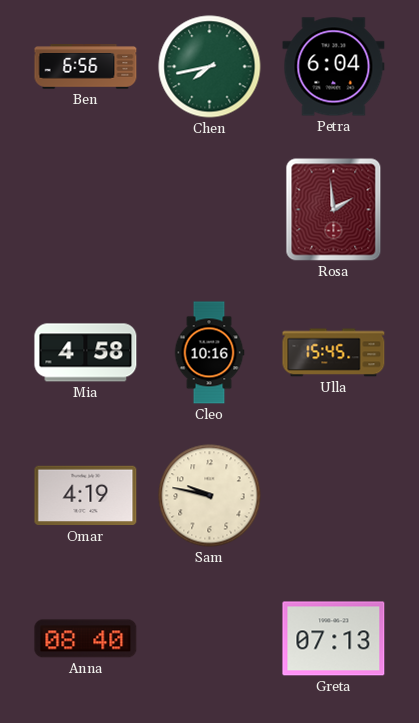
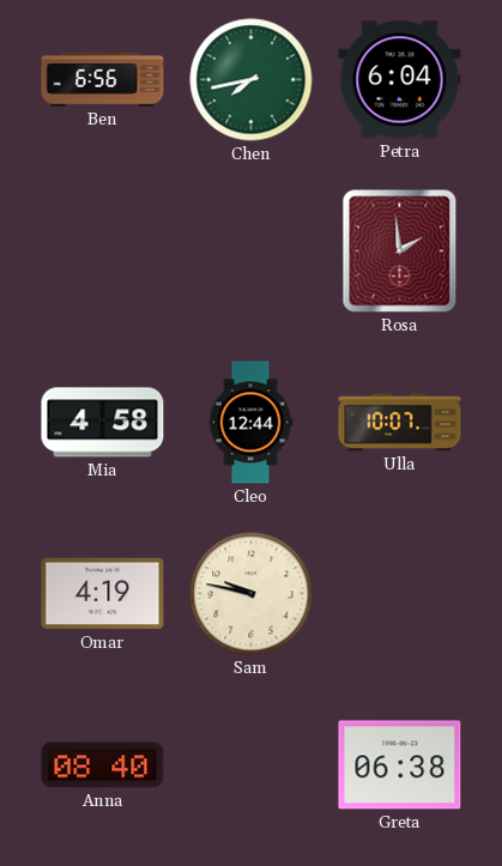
Cleo: 10:16 -> 12:44
Ulla: 15:45 -> 10:07
Greta: 07:13 -> 06:38
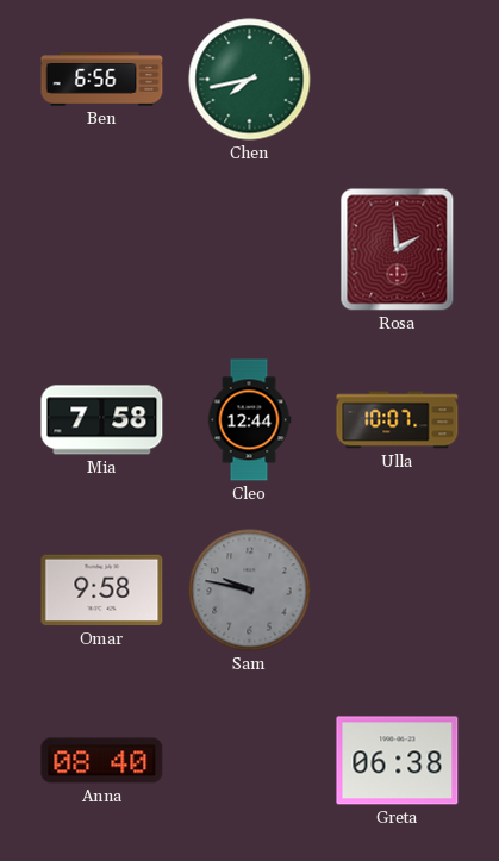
Petra: 6:04 -> none
Mia: 4:58 -> 7:58
Omar: 4:19 -> 9:58
Sam dial: cream -> grey
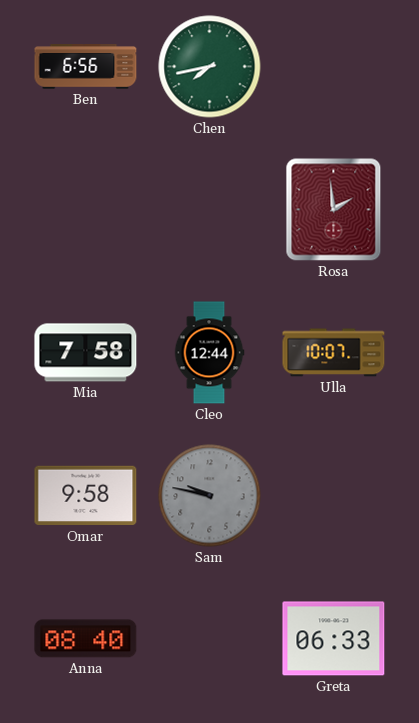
Greta: 06:38 -> 06:33
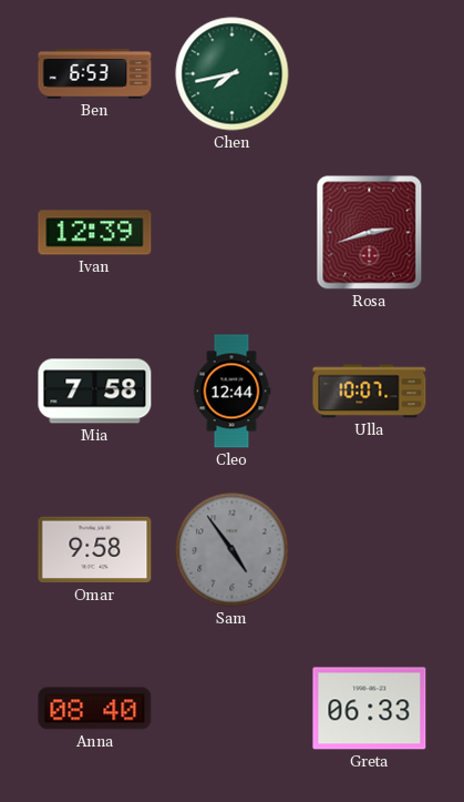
Ben: 6:56 -> 6:53
Ivan: none -> 12:39
Rosa: 1:59 -> 2:42
Sam: 9:47 -> 4:54
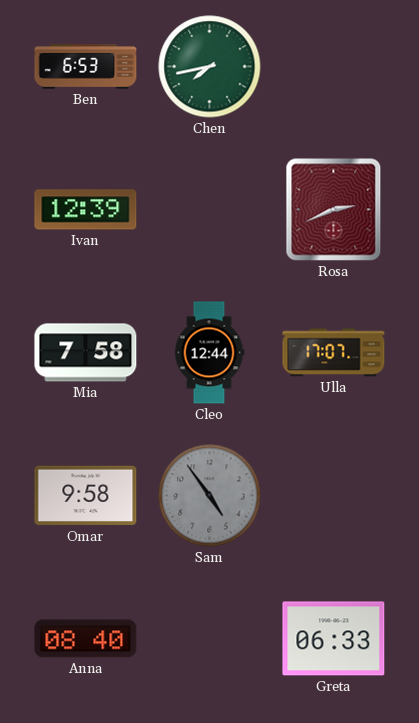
Rosa: 2:42 -> 2:41
Ulla: 10:07 -> 17:07
